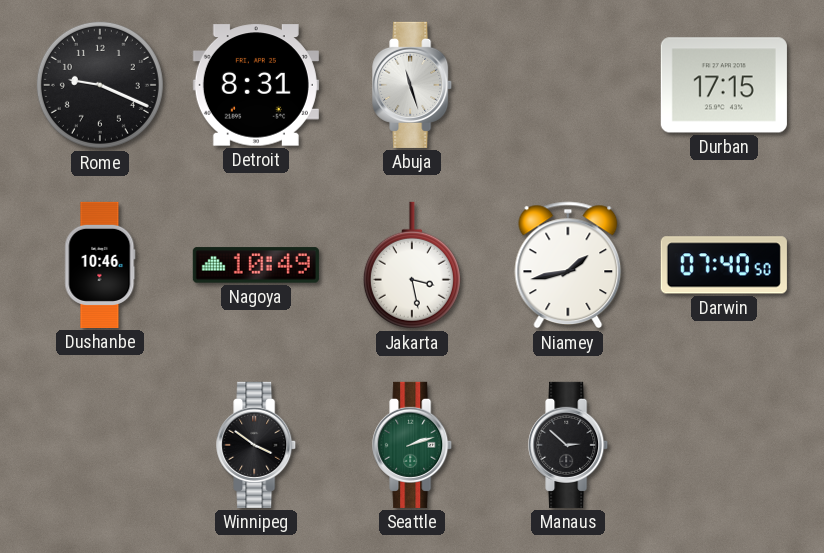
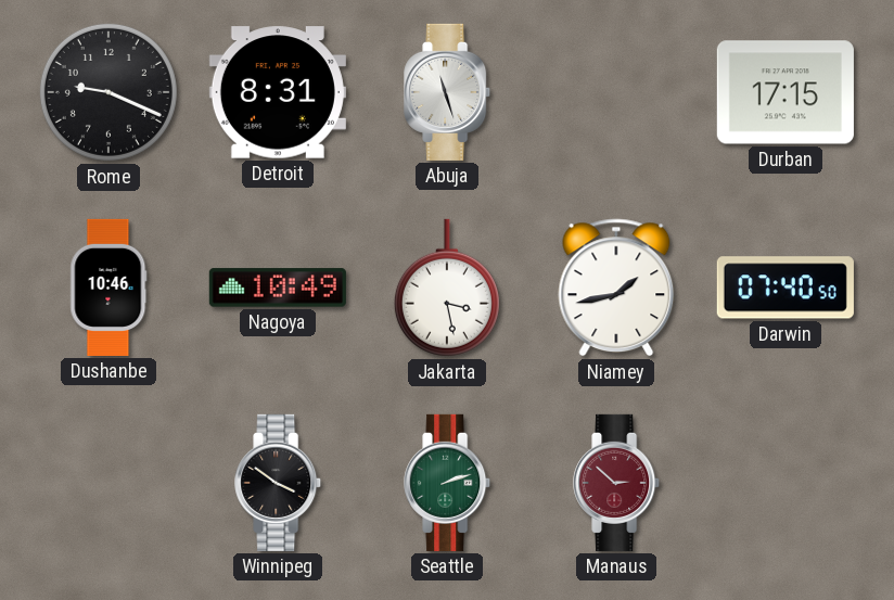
Manaus dial: black -> burgundy
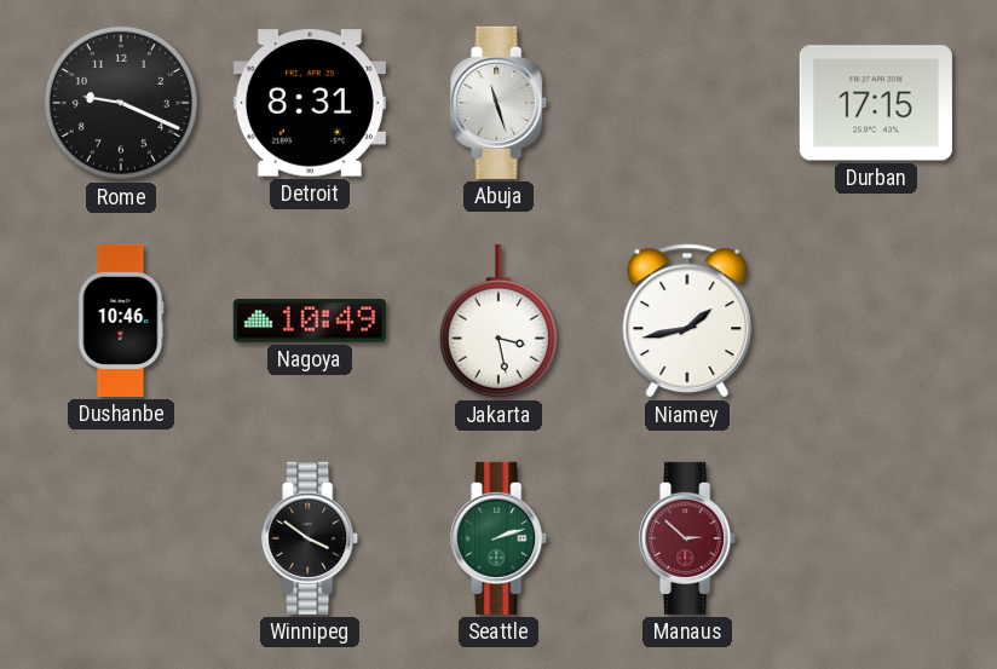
Darwin: 07:40 -> none
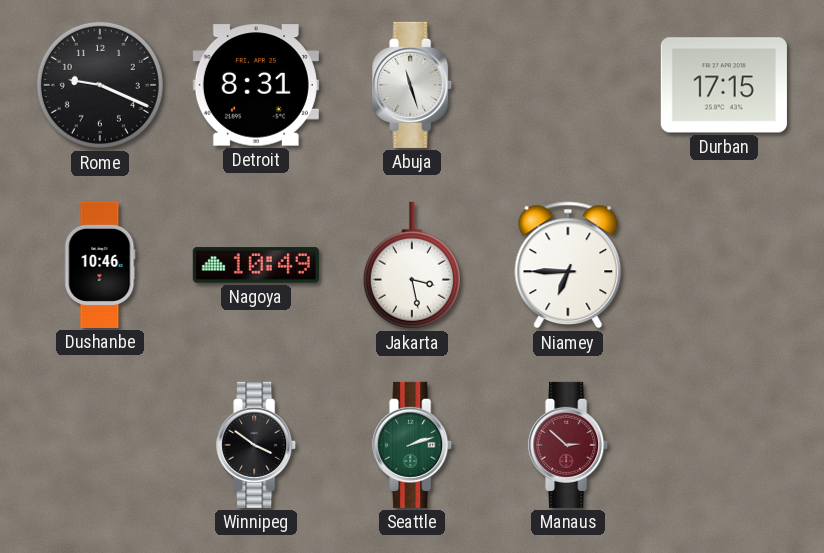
Niamey: 1:43 -> 6:45
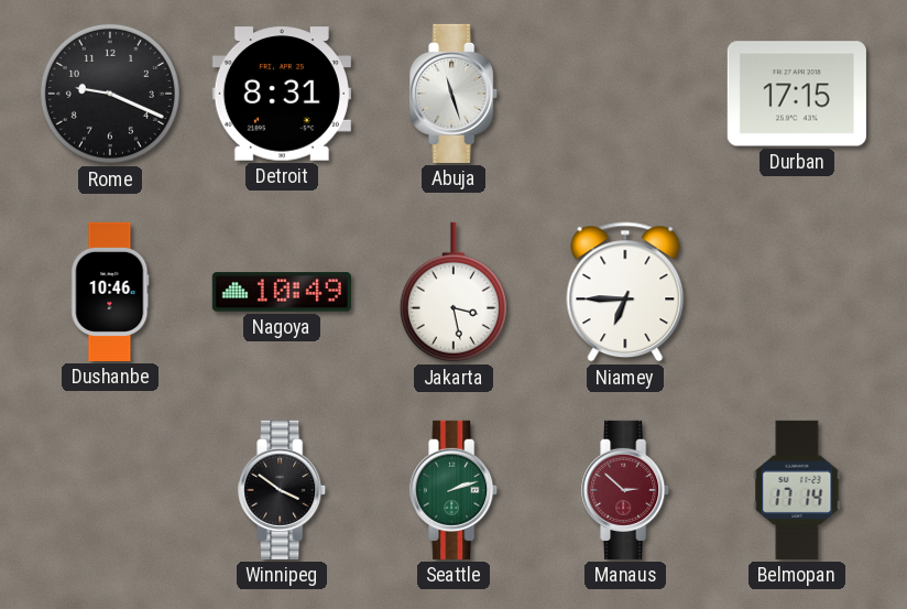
Belmopan: none -> 17:14
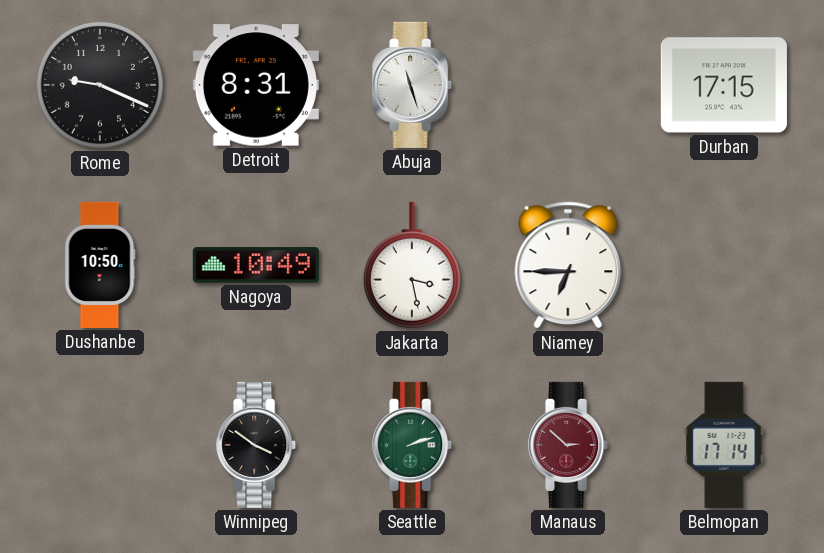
Dushanbe: 10:46 -> 10:50
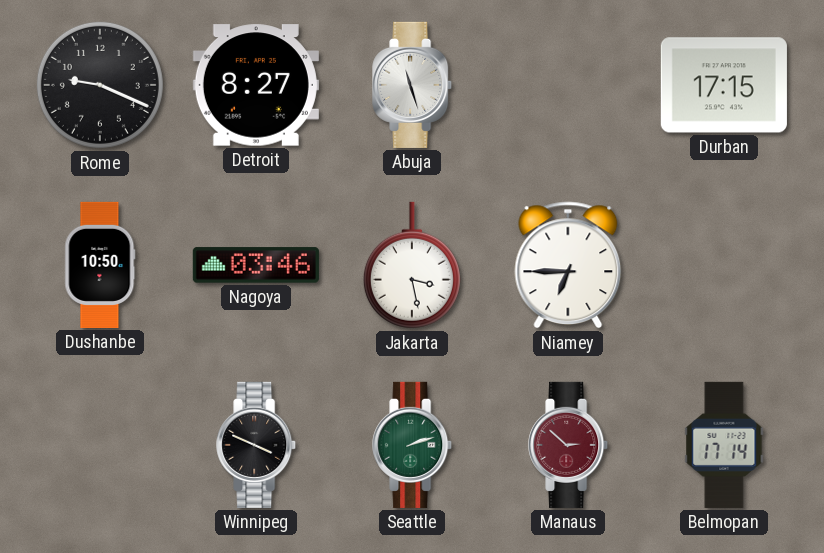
Detroit: 8:31 -> 8:27
Nagoya: 10:49 -> 03:46
Winnipeg: 3:51 -> 3:49
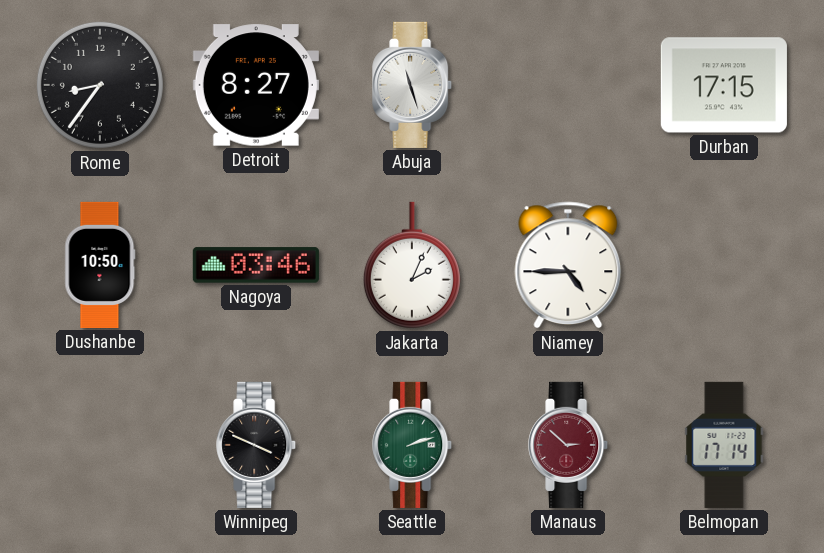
Rome: 9:19 -> 8:36
Jakarta: 3:28 -> 2:04
Niamey: 6:45 -> 4:45
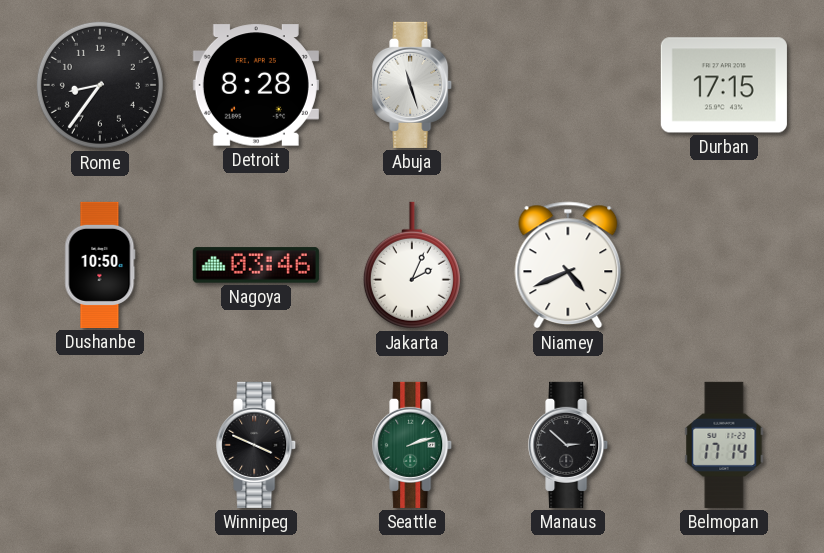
Detroit: 8:27 -> 8:28
Niamey: 4:45 -> 4:41
Manaus dial: burgundy -> black
